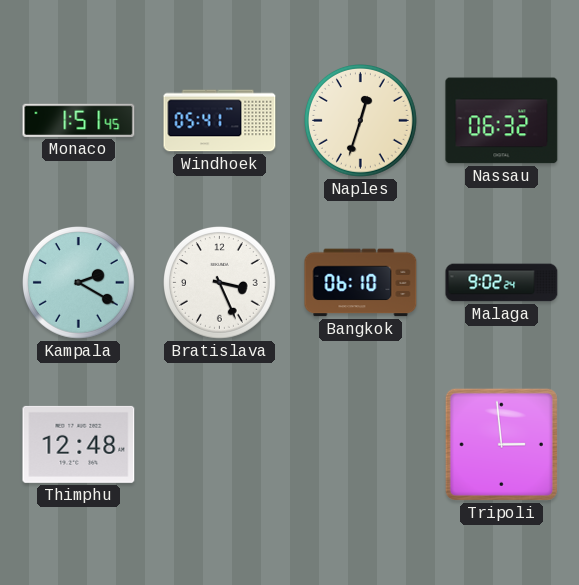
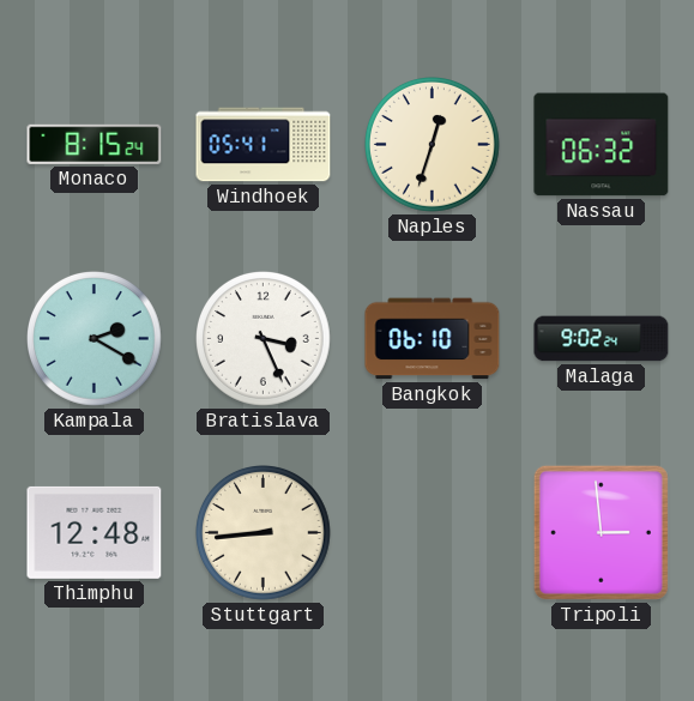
Monaco: 1:51 -> 8:15
Stuttgart: none -> 8:44
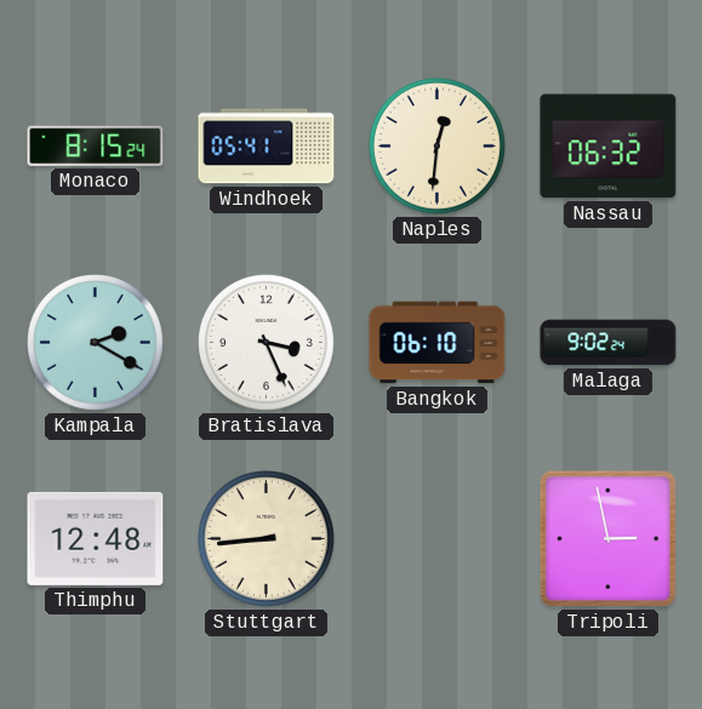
Naples: 12:33 -> 12:31
Tripoli: 2:59 -> 2:58
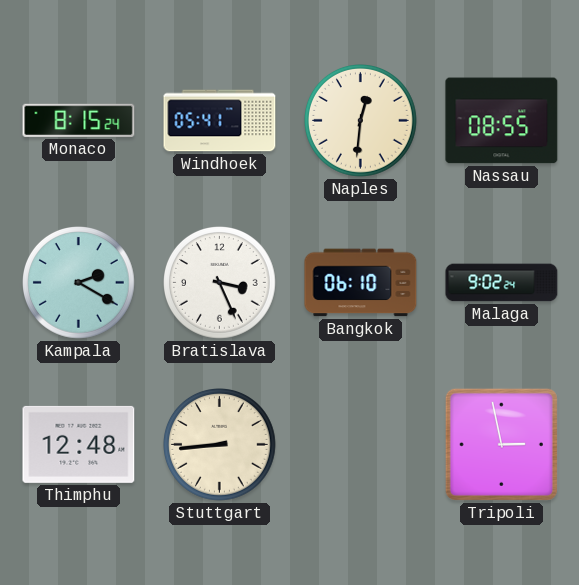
Nassau: 06:32 -> 08:55
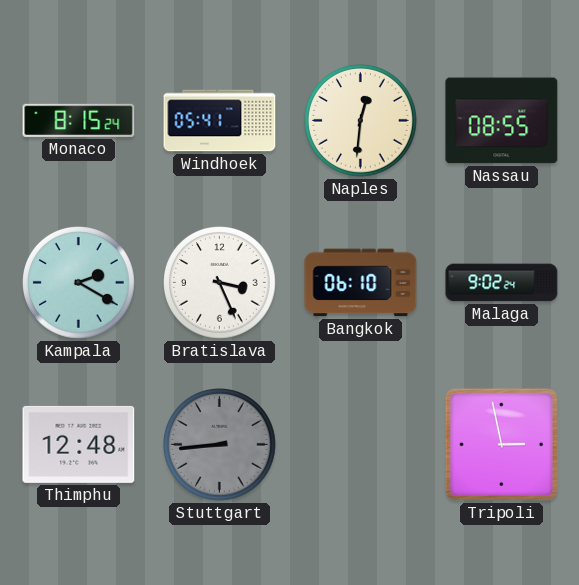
Stuttgart dial: cream -> grey
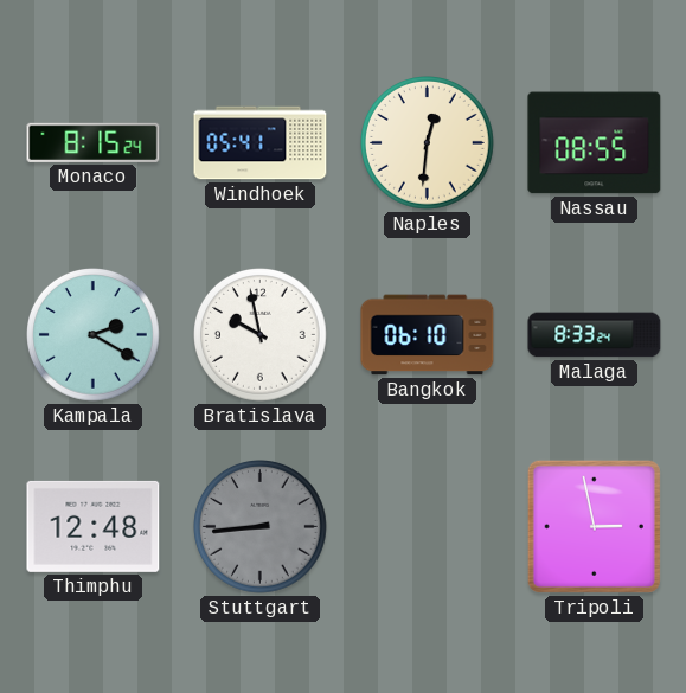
Bratislava: 3:26 -> 9:58
Malaga: 9:02 -> 8:33
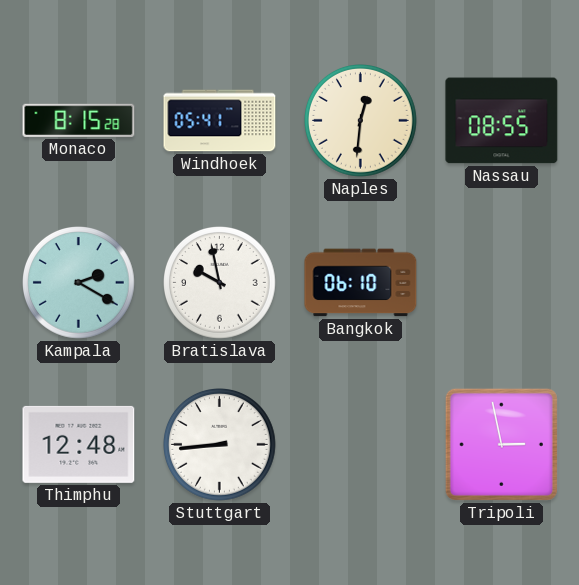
Monaco: 8:15:24 -> 8:15:28
Malaga: 8:33 -> none
Stuttgart dial: grey -> white
